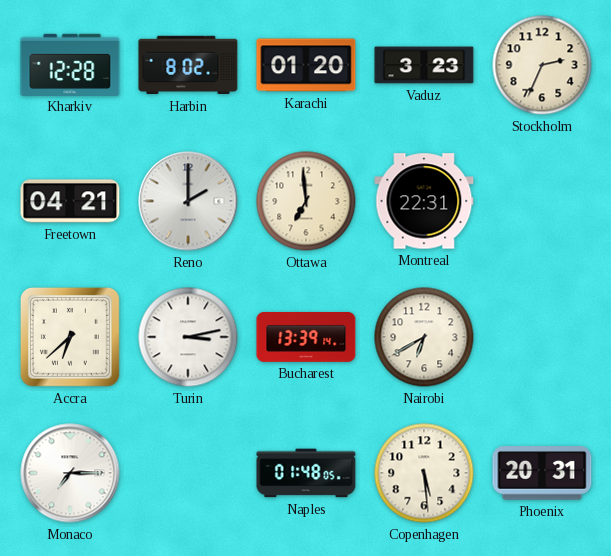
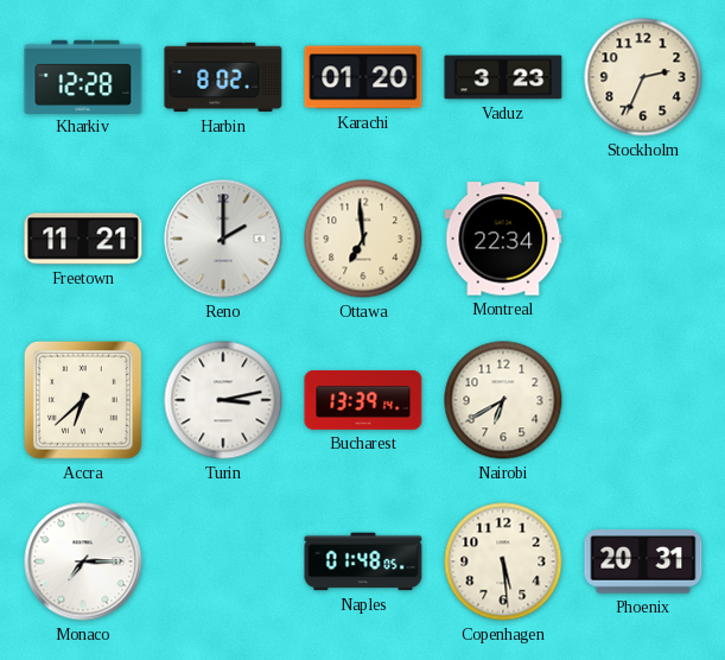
Freetown: 04:21 -> 11:21
Montreal: 22:31 -> 22:34
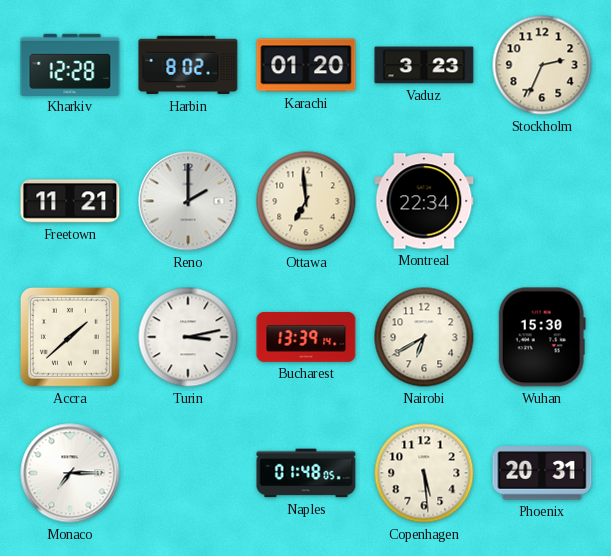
Accra: 6:38 -> 1:38
Wuhan: none -> 15:30
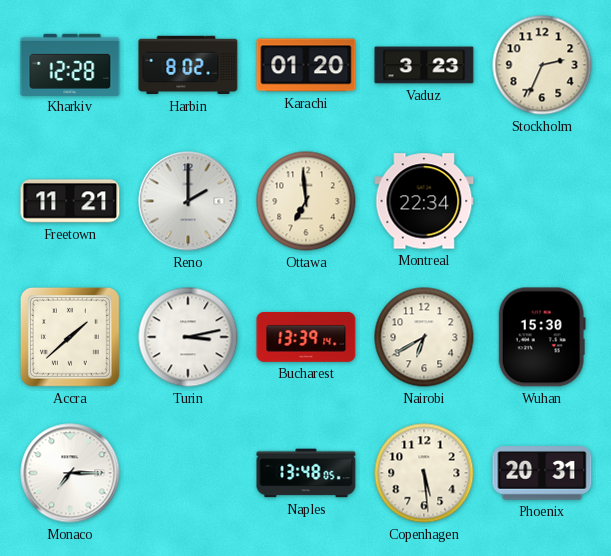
Naples: 01:48 -> 13:48
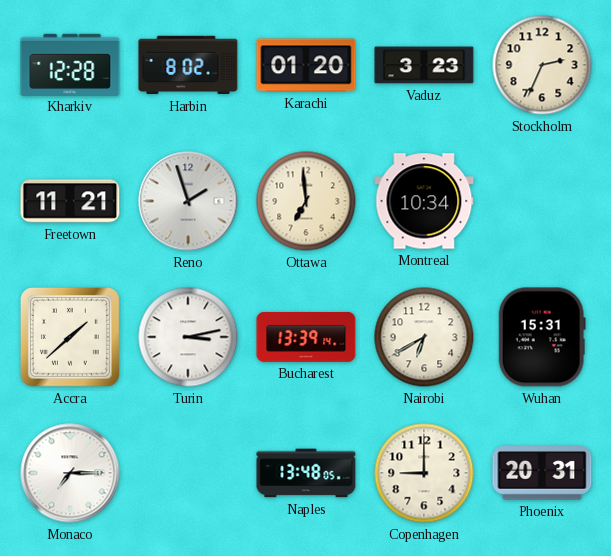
Reno: 2:00 -> 1:57
Montreal: 22:34 -> 10:34
Wuhan: 15:30 -> 15:31
Copenhagen: 5:29 -> 9:00
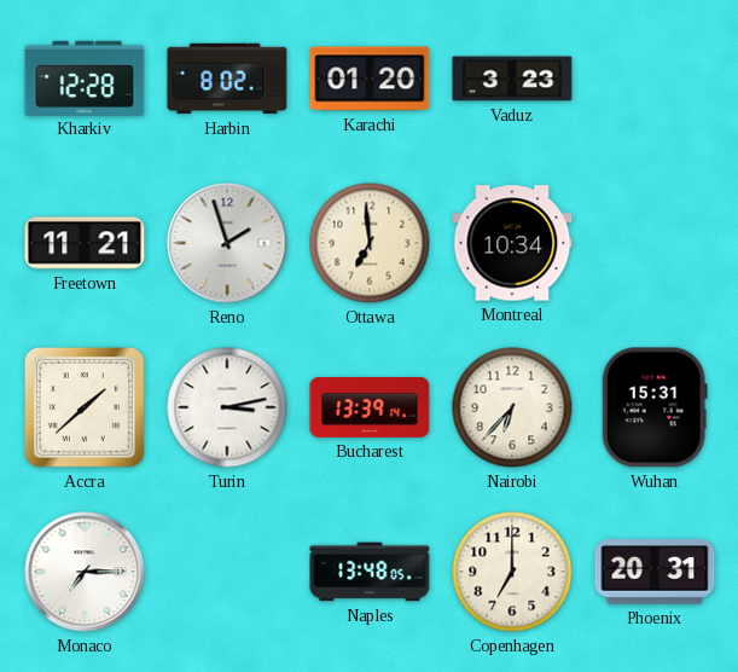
Stockholm: 2:34 -> none
Nairobi: 6:40 -> 6:37
Copenhagen: 9:00 -> 7:00
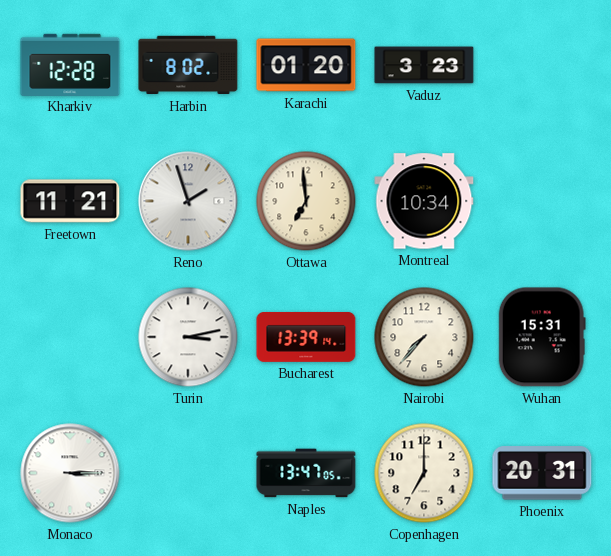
Accra: 1:38 -> none
Nairobi: 6:37 -> 7:37
Monaco: 7:15 -> 3:15
Naples: 13:48 -> 13:47
